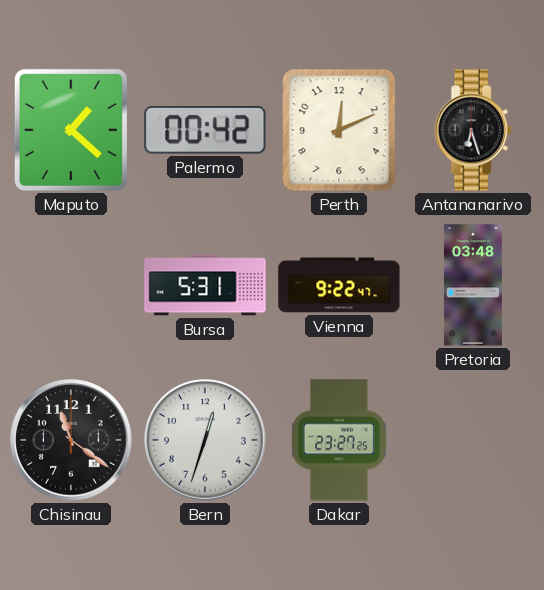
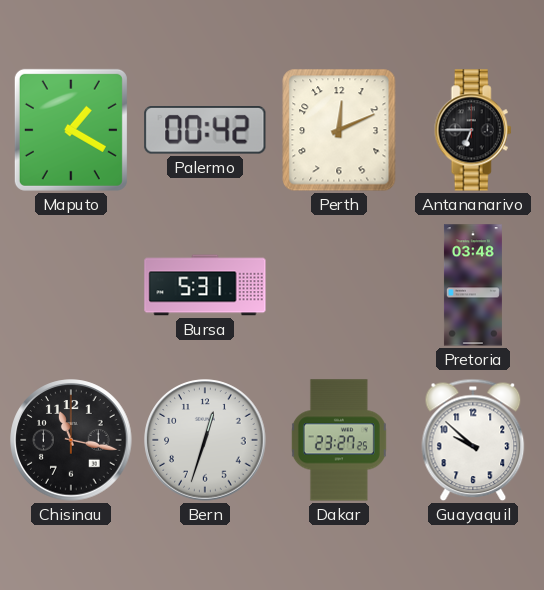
Maputo: 1:22 -> 1:20
Antananarivo: 6:27 -> 6:45
Vienna: 9:22 -> none
Chisinau: 11:21 -> 11:17
Guayaquil: none -> 9:52
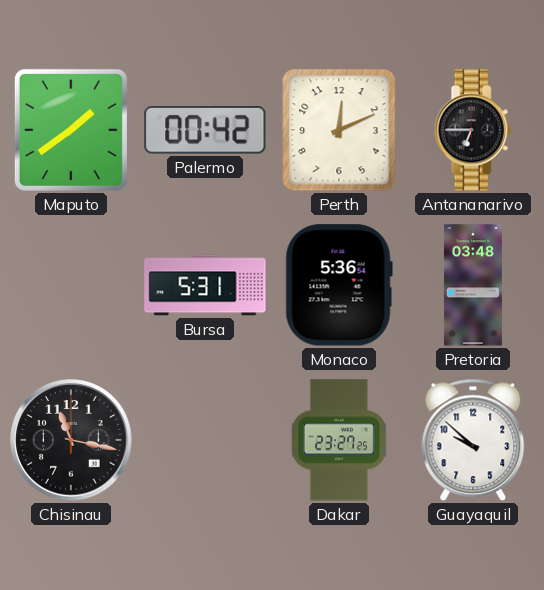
Maputo: 1:20 -> 1:39
Monaco: none -> 5:36
Bern: 12:33 -> none
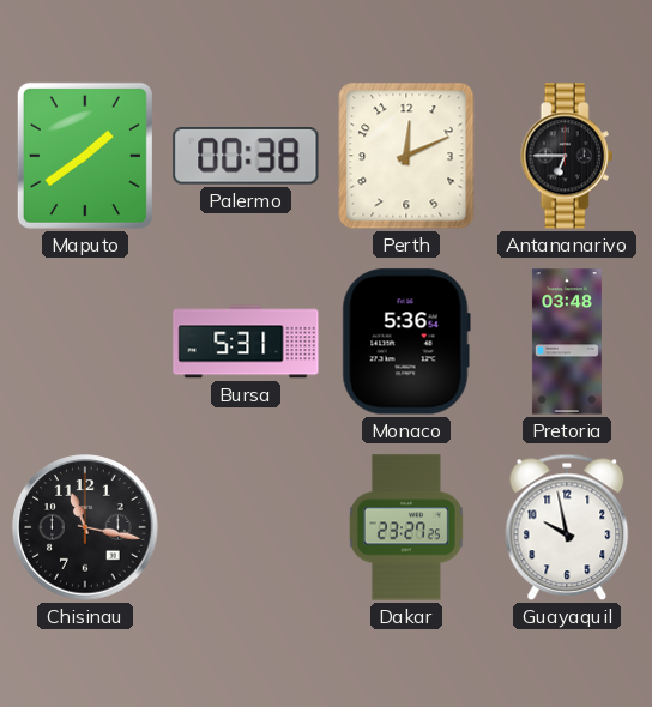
Palermo: 00:42 -> 00:38
Guayaquil: 9:52 -> 9:58
